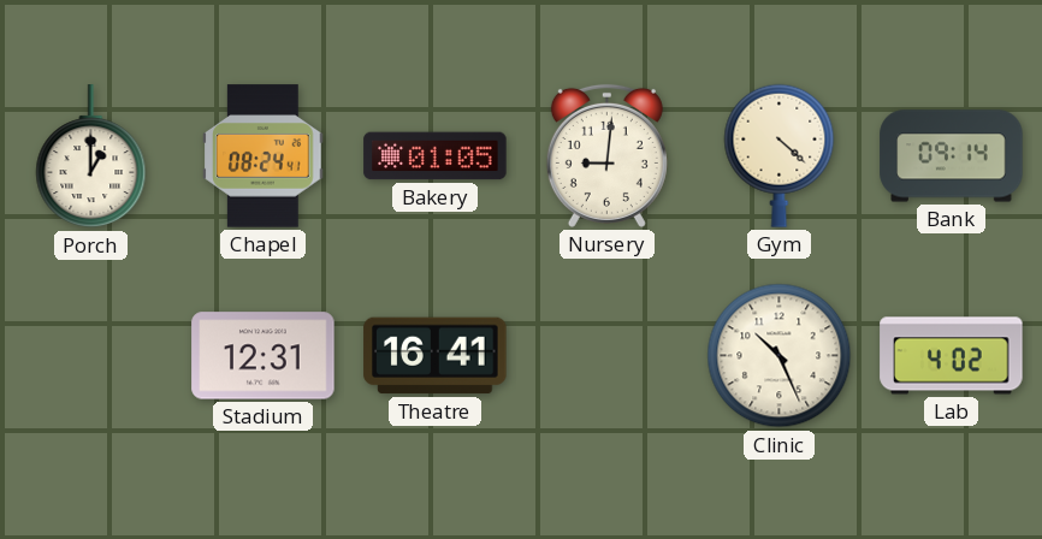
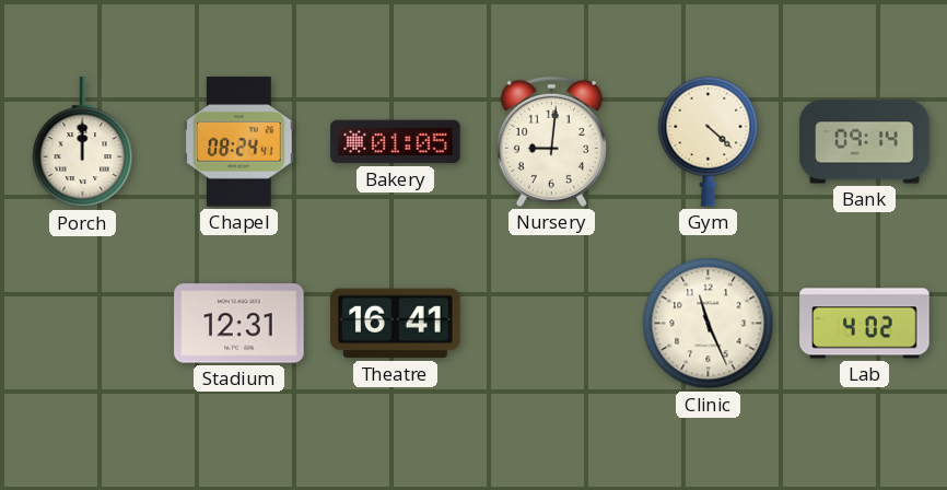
Porch: 1:00 -> 12:00
Clinic: 10:26 -> 11:26
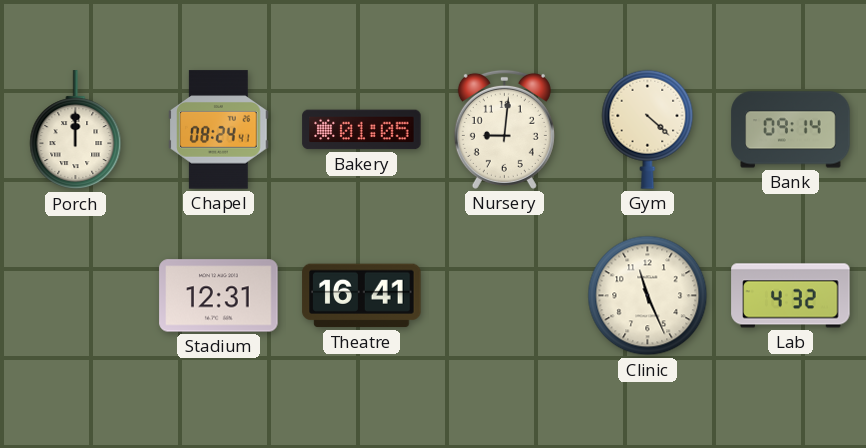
Lab: 4:02 -> 4:32
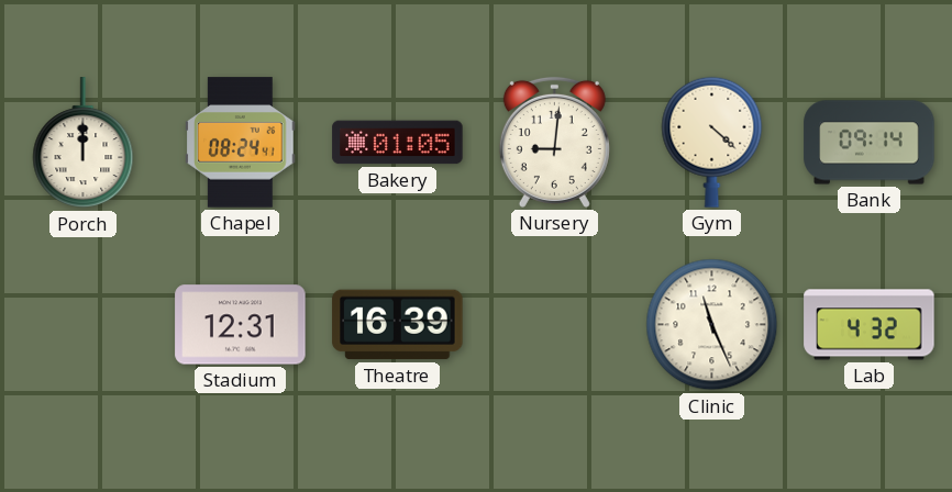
Theatre: 16:41 -> 16:39
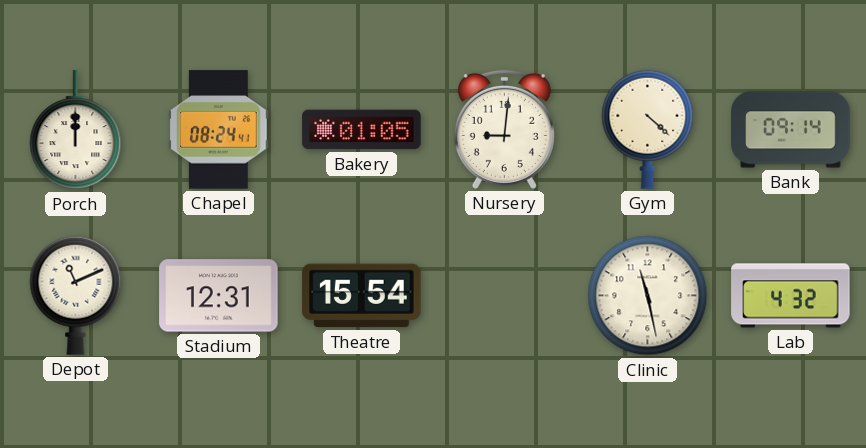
Depot: none -> 11:11
Theatre: 16:39 -> 15:54
Clinic: 11:26 -> 11:28
